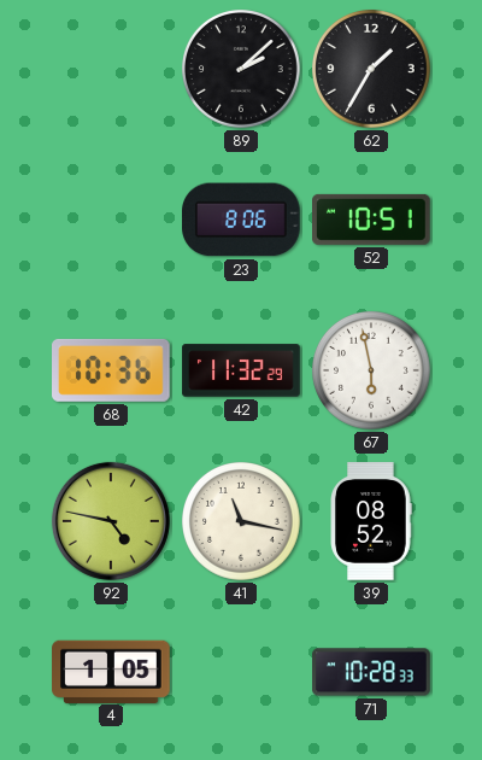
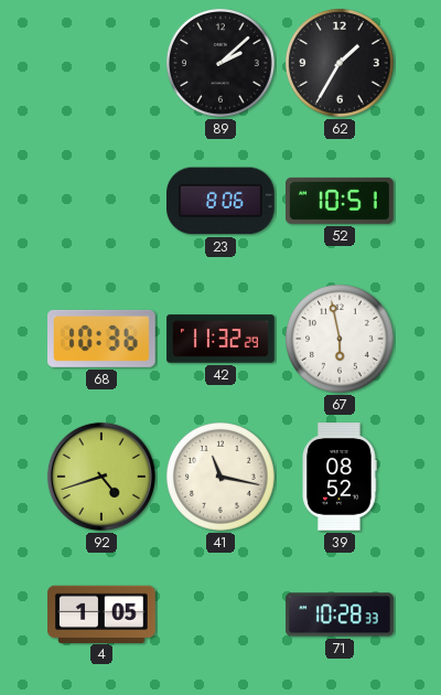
92: 4:47 -> 4:42
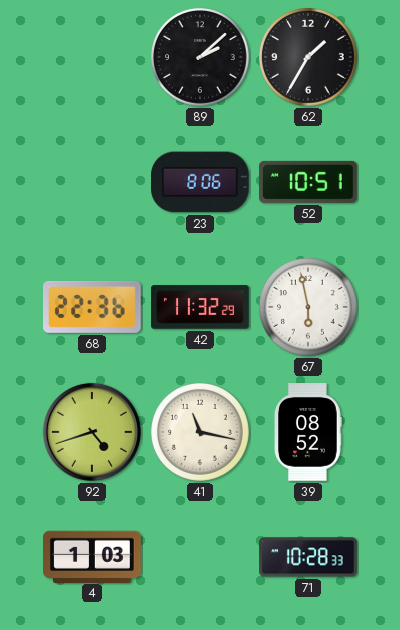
68: 10:36 -> 22:36
4: 1:05 -> 1:03
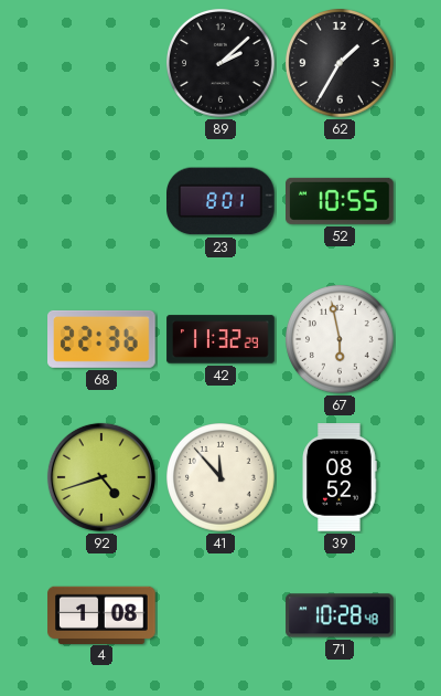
23: 8:06 -> 8:01
52: 10:51 -> 10:55
41: 11:17 -> 11:53
4: 1:03 -> 1:08
71: 10:28:33 -> 10:28:48
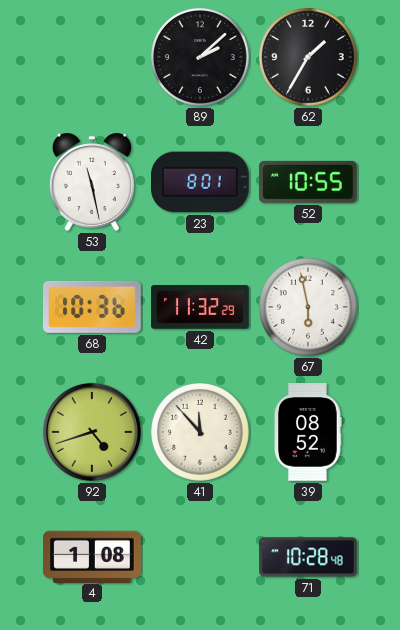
53: none -> 11:28
68: 22:36 -> 10:36
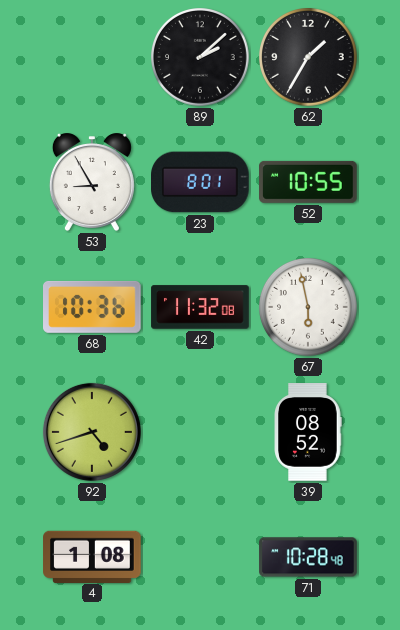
53: 11:28 -> 8:55
42: 11:32:29 -> 11:32:08
41: 11:53 -> none
